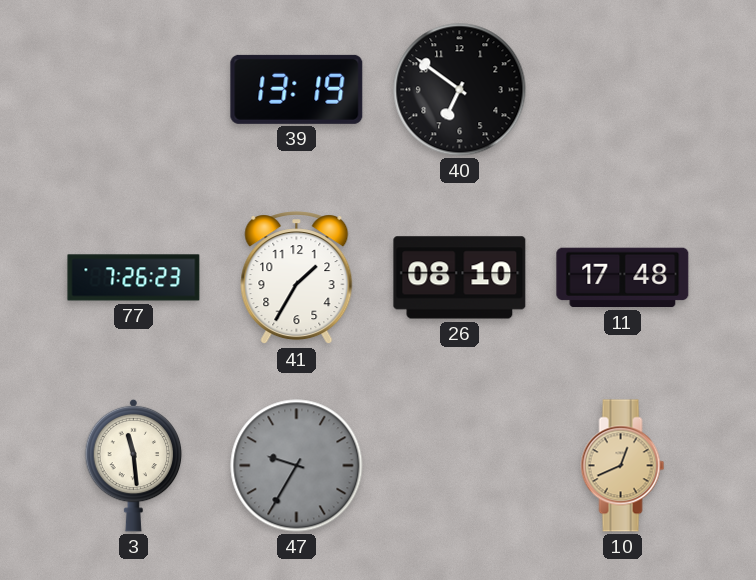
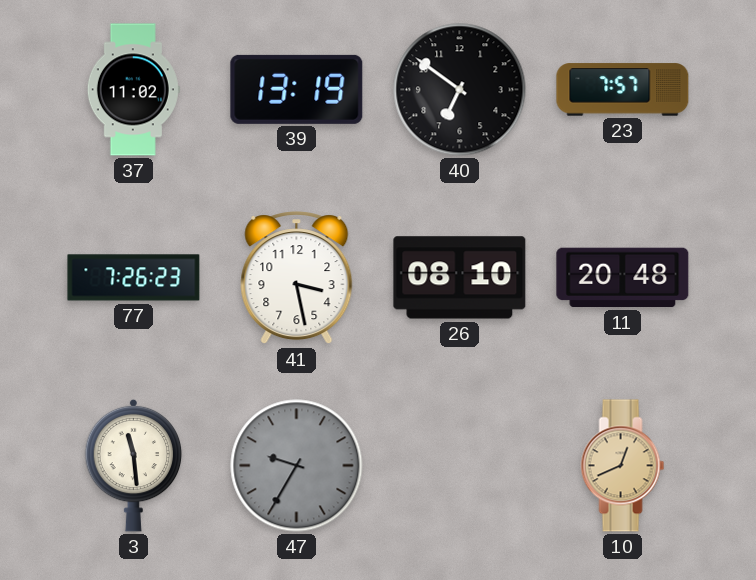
37: none -> 11:02
23: none -> 7:57
41: 1:35 -> 3:28
11: 17:48 -> 20:48
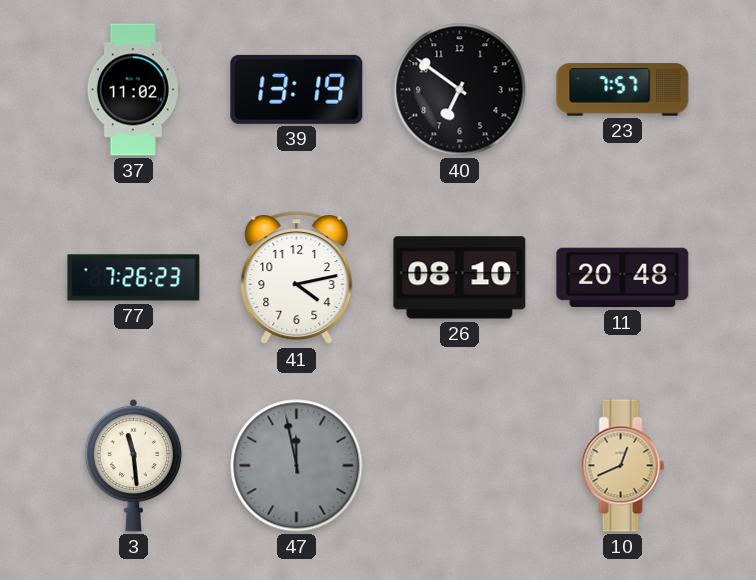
41: 3:28 -> 4:13
47: 9:35 -> 11:58
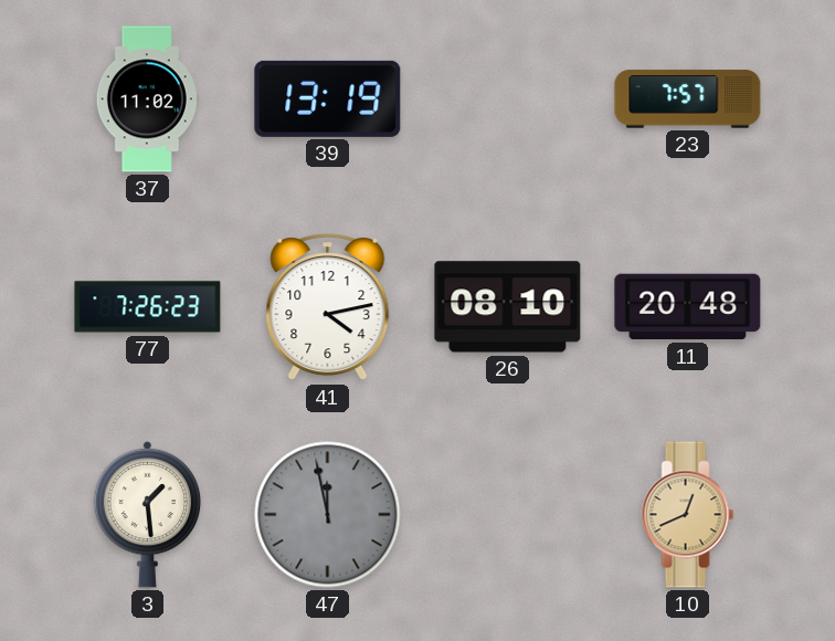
40: 6:51 -> none
3: 11:29 -> 1:29
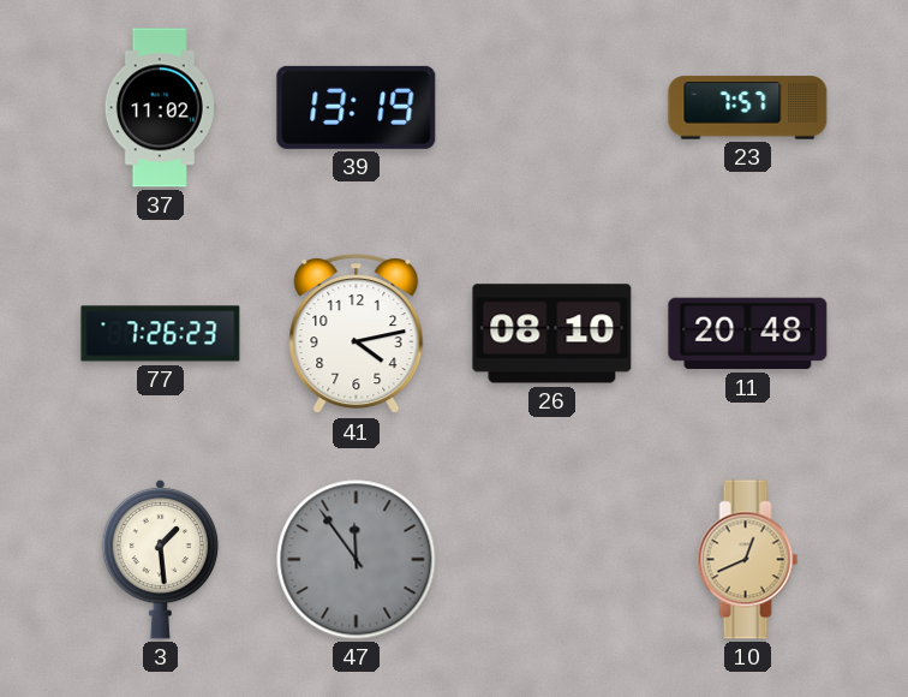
47: 11:58 -> 11:54
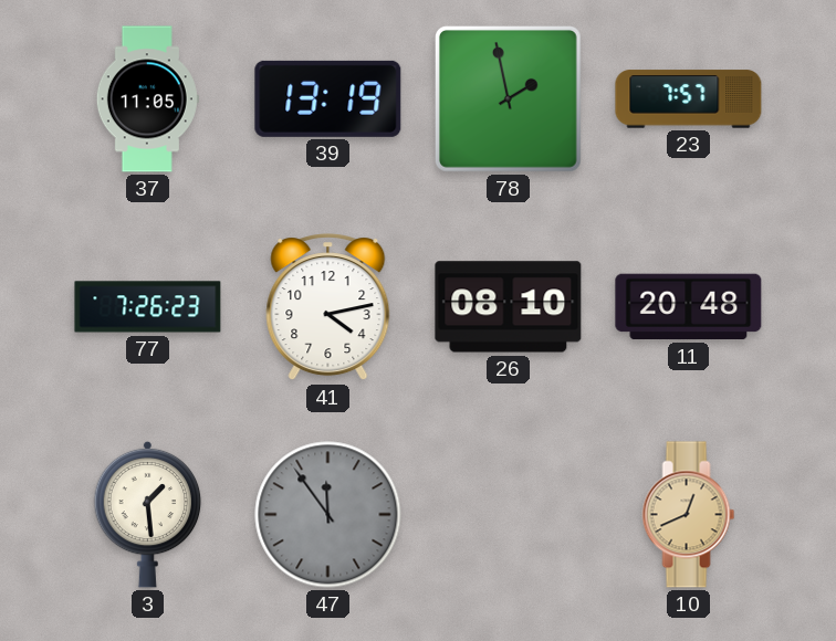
37: 11:02 -> 11:05
78: none -> 1:58
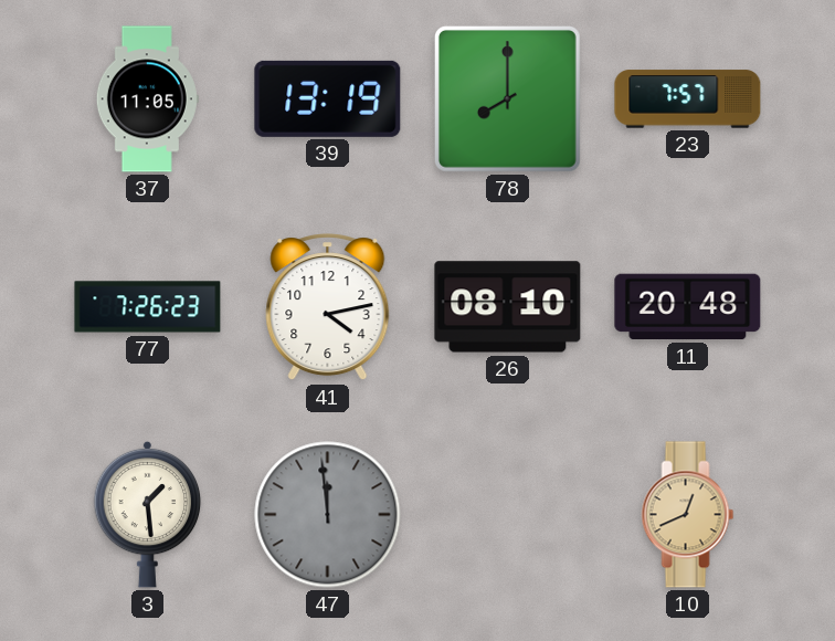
78: 1:58 -> 8:00
47: 11:54 -> 11:59
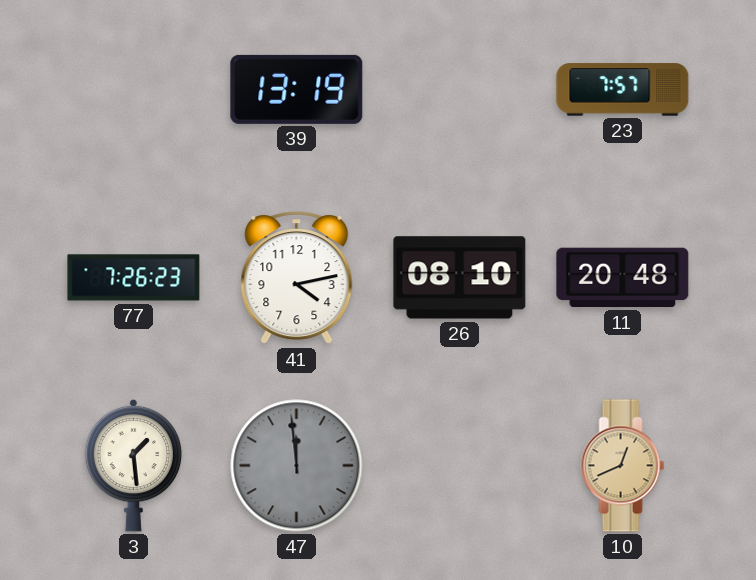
37: 11:05 -> none
78: 8:00 -> none
